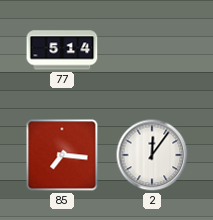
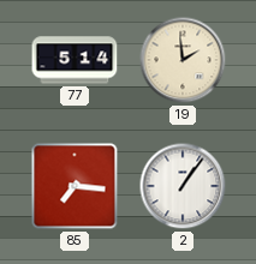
19: none -> 1:59
2: 12:06 -> 1:06
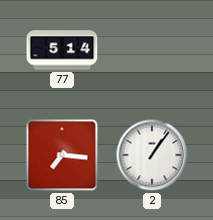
19: 1:59 -> none
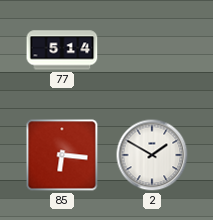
85: 7:16 -> 6:16
2: 1:06 -> 1:50
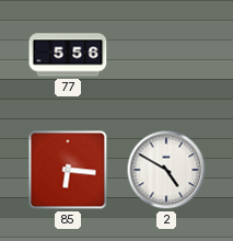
77: 5:14 -> 5:56
2: 1:50 -> 4:50
